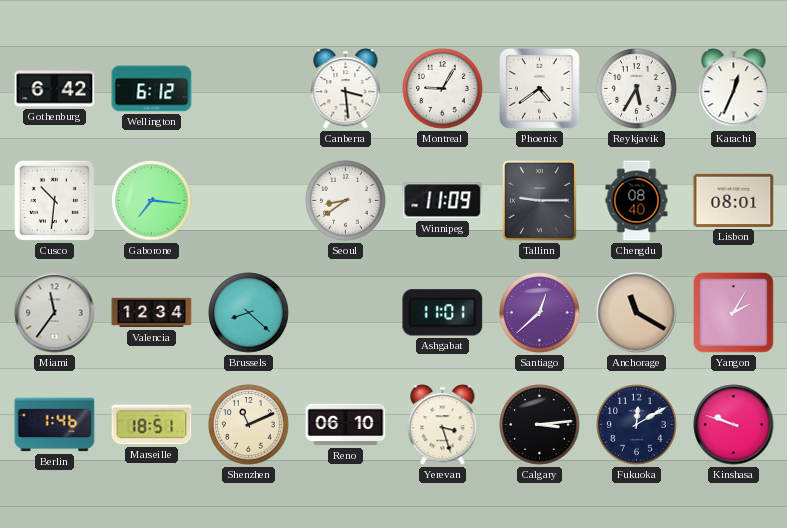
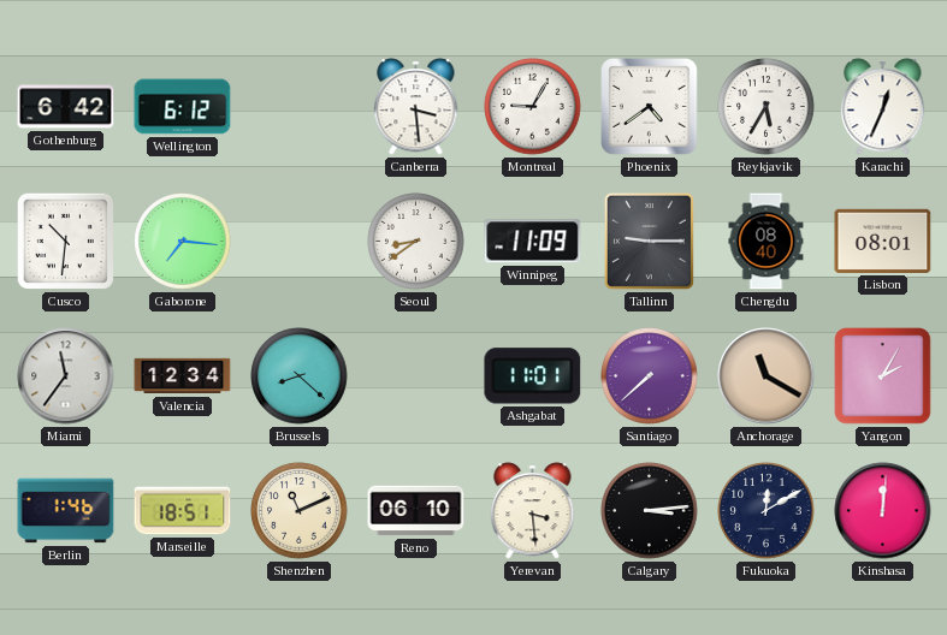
Santiago: 12:38 -> 7:38
Yerevan: 3:27 -> 3:29
Kinshasa: 9:48 -> 12:01
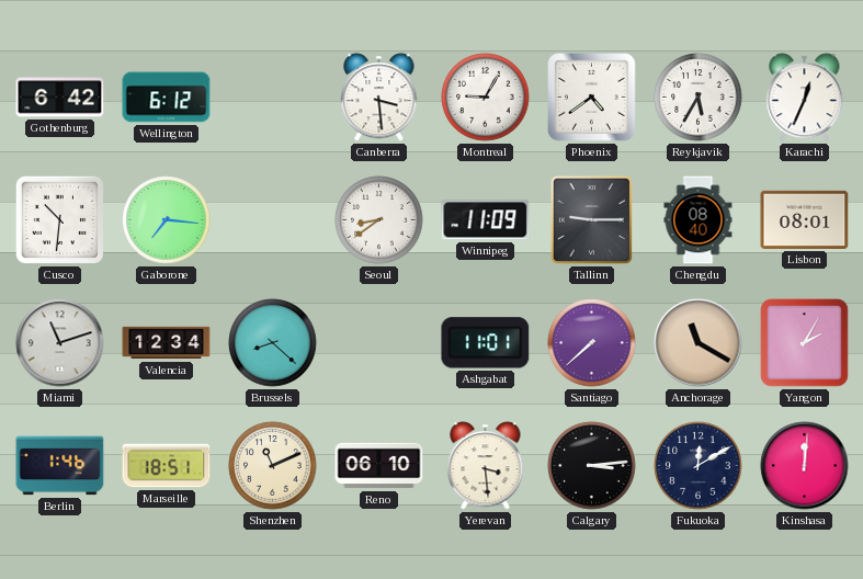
Miami: 11:36 -> 11:12
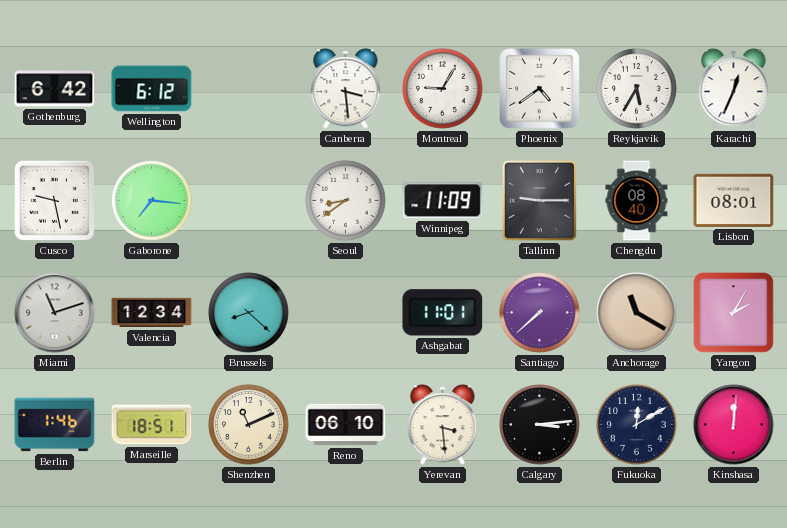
Cusco: 10:31 -> 9:28
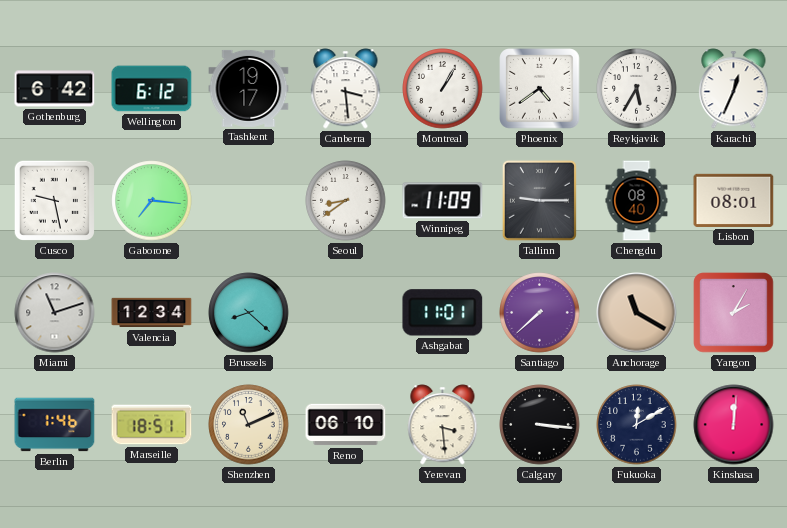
Tashkent: none -> 19:17
Montreal: 9:05 -> 1:05
Calgary: 3:14 -> 3:16
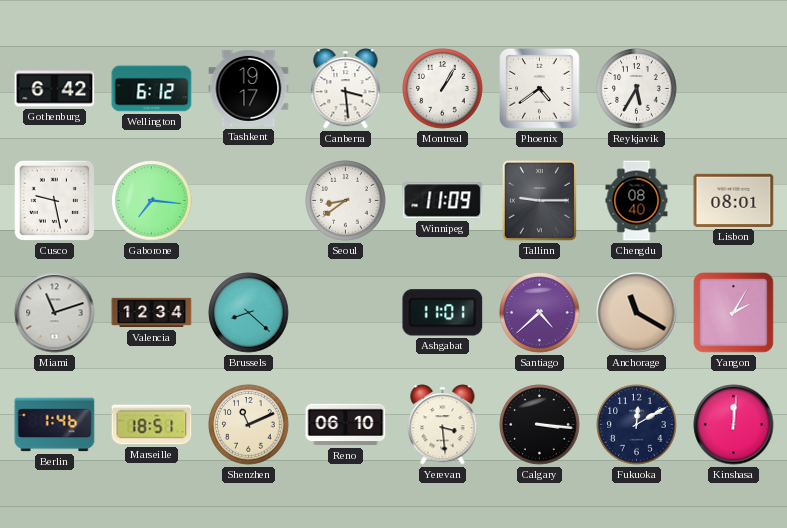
Karachi: 12:34 -> none
Santiago: 7:38 -> 4:38
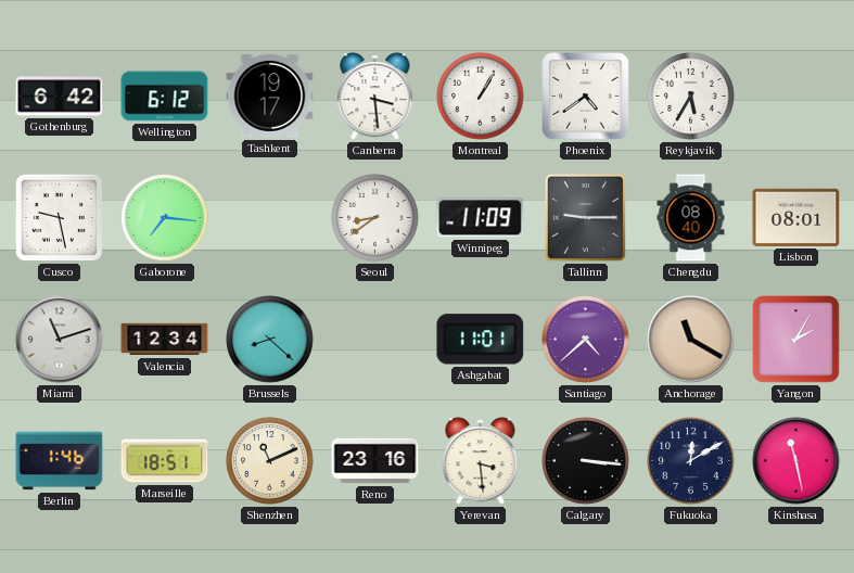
Reno: 06:10 -> 23:16
Kinshasa: 12:01 -> 11:28
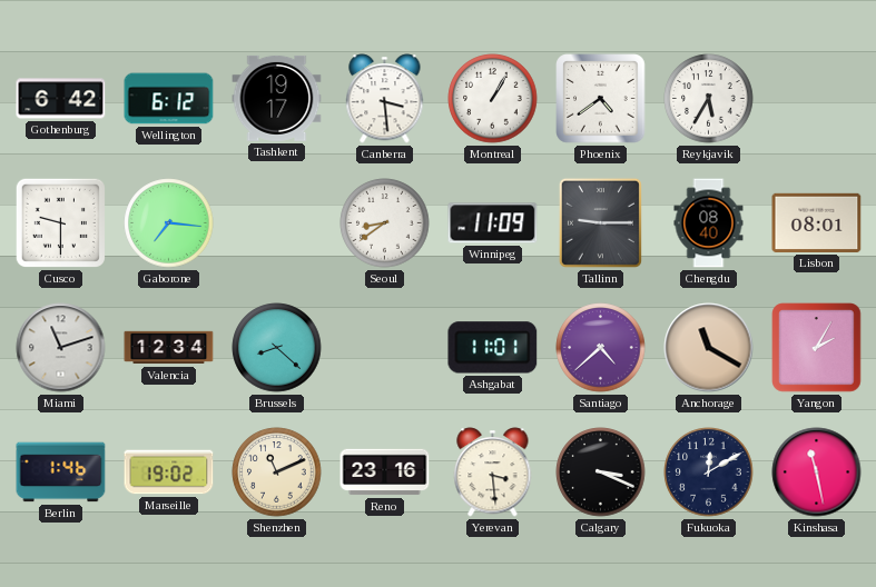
Cusco: 9:28 -> 9:30
Marseille: 18:51 -> 19:02
Calgary: 3:16 -> 3:19
